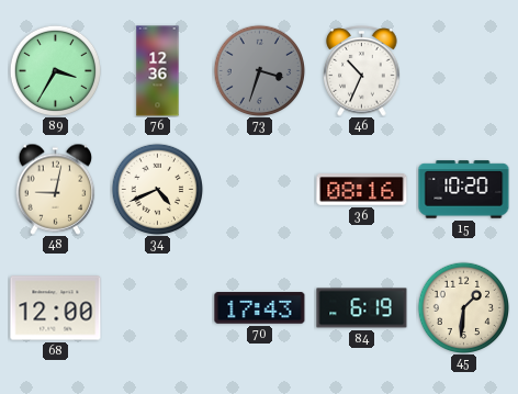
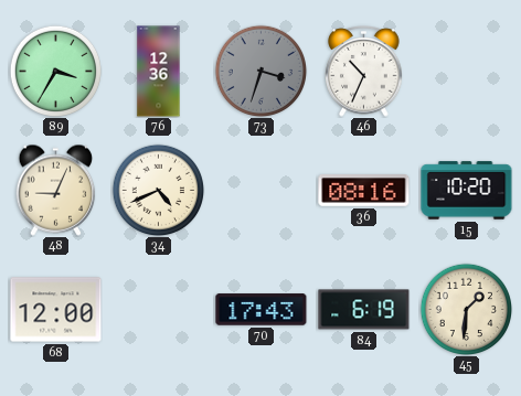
48: 9:02 -> 9:04
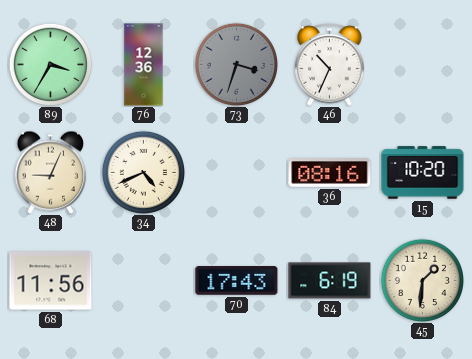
68: 12:00 -> 11:56
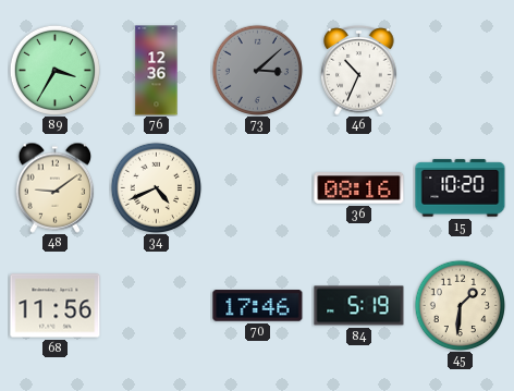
73: 3:33 -> 3:08
48: 9:04 -> 9:09
70: 17:43 -> 17:46
84: 6:19 -> 5:19
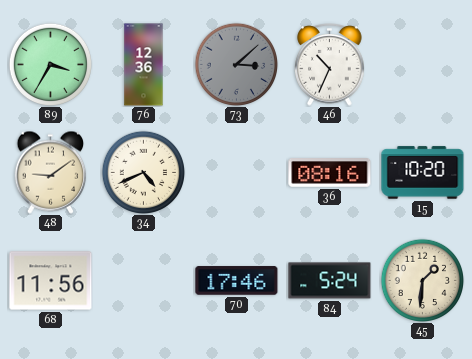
84: 5:19 -> 5:24
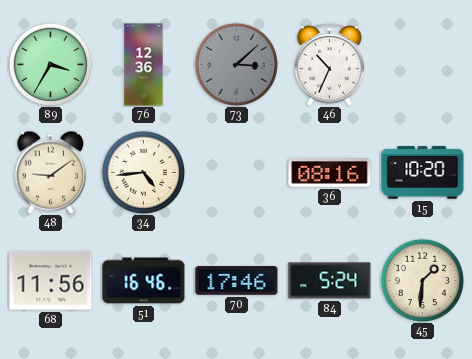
34: 4:41 -> 4:44
51: none -> 16:46
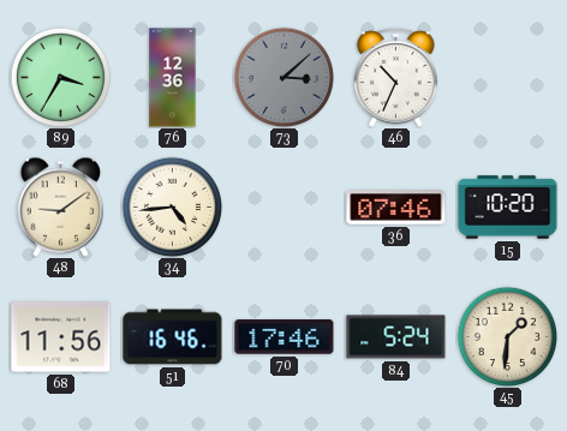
36: 08:16 -> 07:46
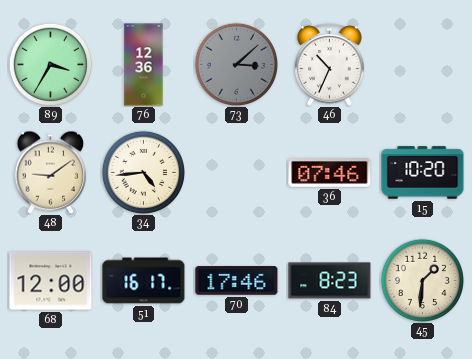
68: 11:56 -> 12:00
51: 16:46 -> 16:17
84: 5:24 -> 8:23
